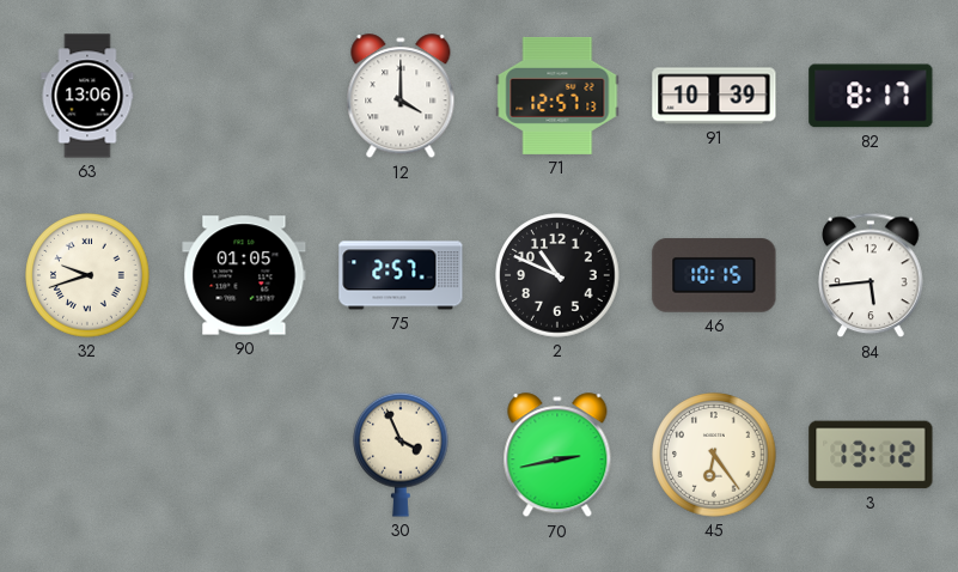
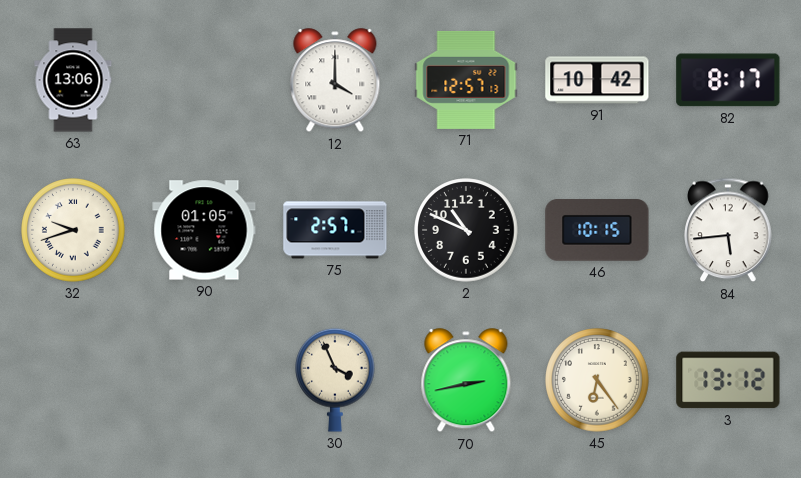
91: 10:39 -> 10:42
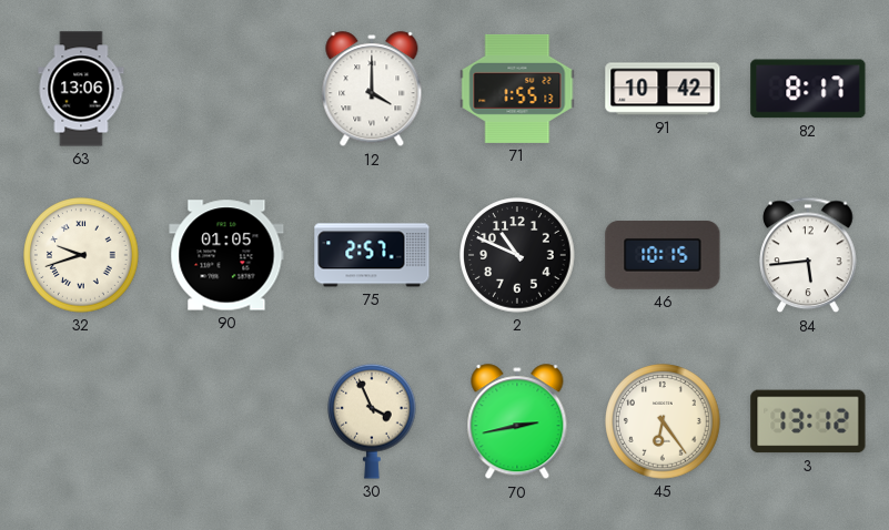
71: 12:57 -> 1:55
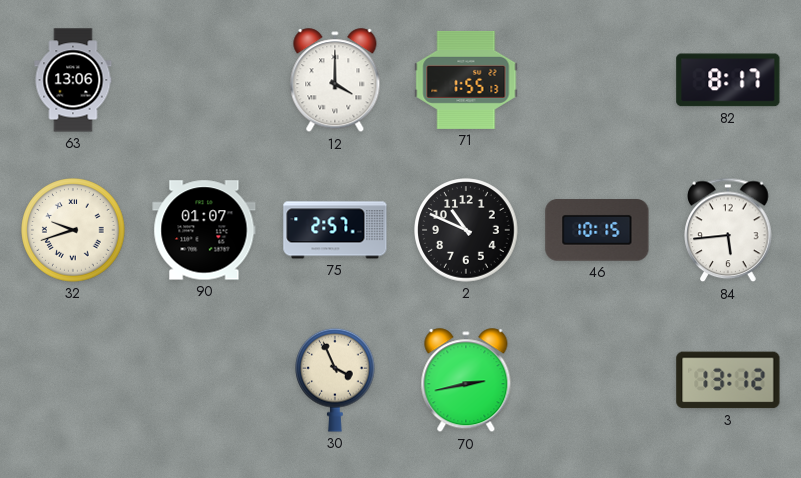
91: 10:42 -> none
90: 01:05 -> 01:07
45: 6:24 -> none
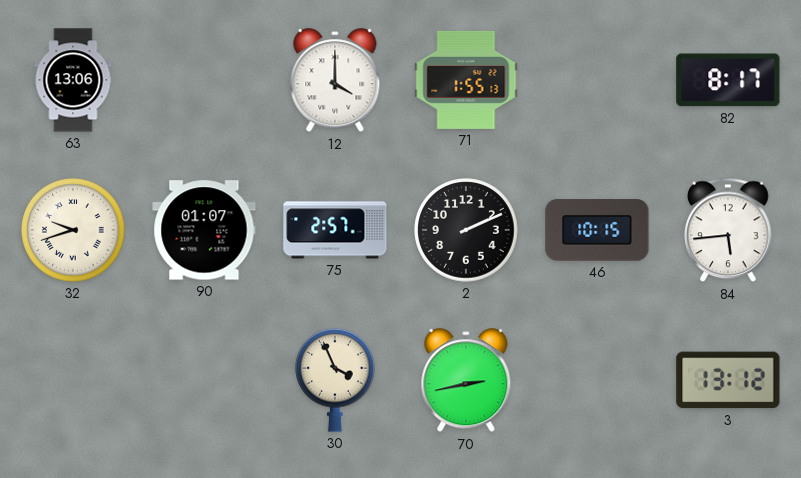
2: 10:49 -> 2:11
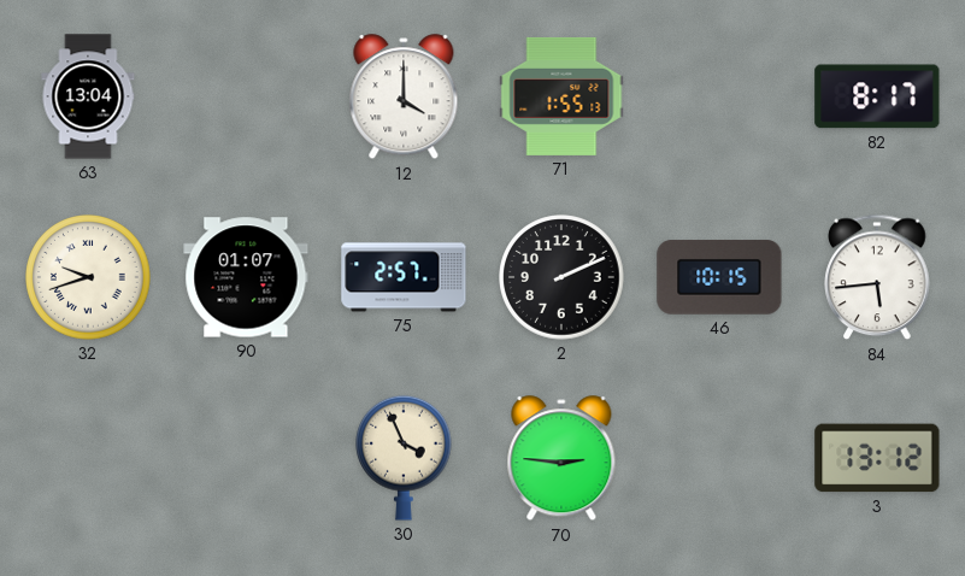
63: 13:06 -> 13:04
70: 2:43 -> 2:46
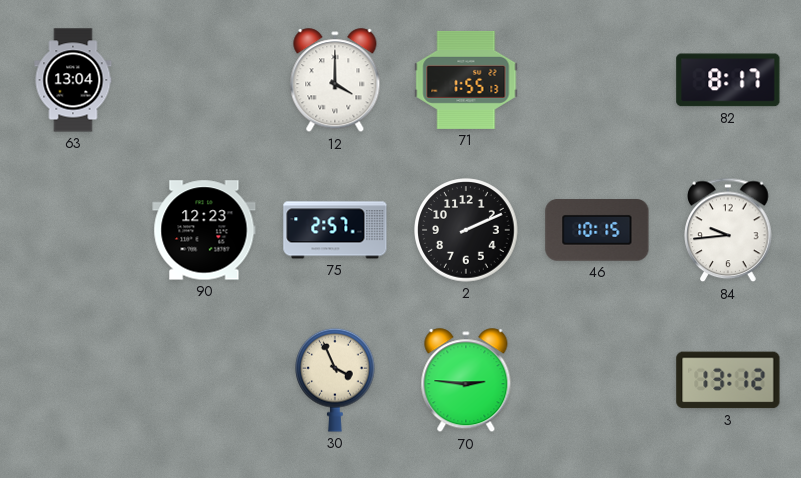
32: 9:42 -> none
90: 01:07 -> 12:23
84: 5:44 -> 9:44
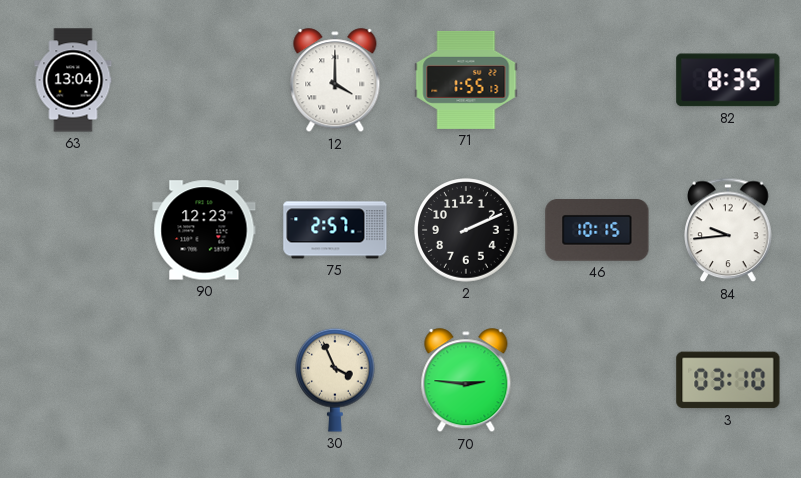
82: 8:17 -> 8:35
3: 13:12 -> 03:10
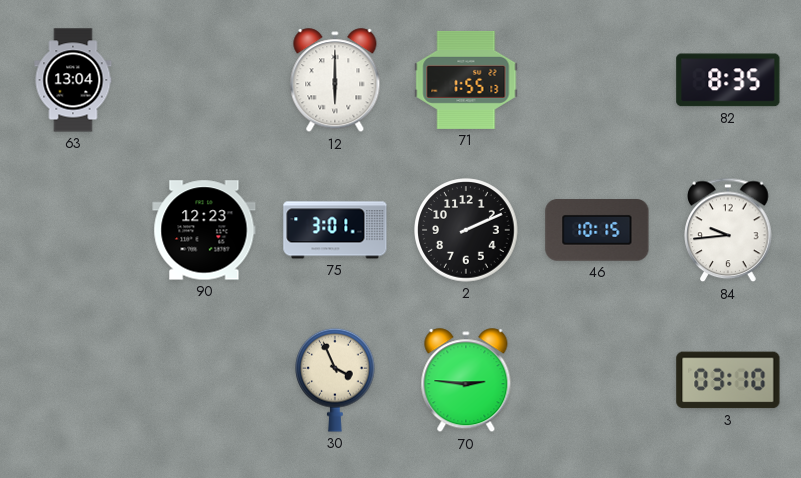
12: 4:00 -> 6:00
75: 2:57 -> 3:01
